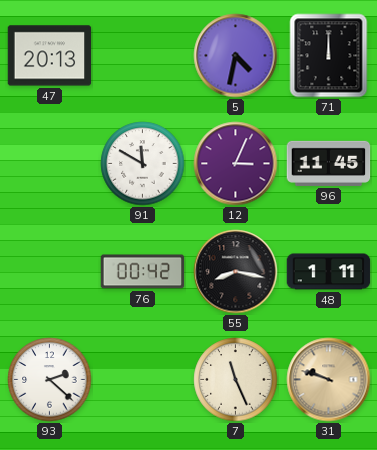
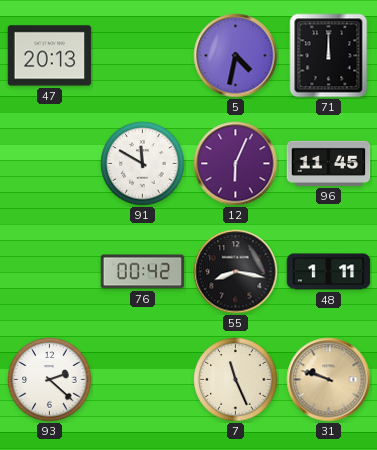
12: 3:04 -> 6:04
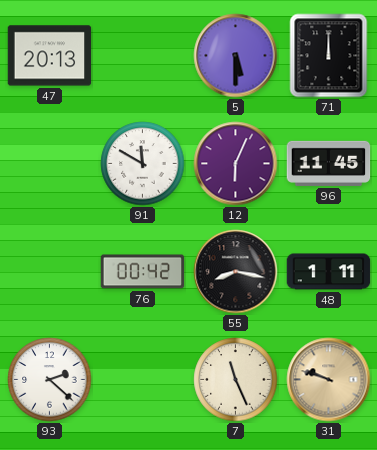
5: 4:32 -> 5:30
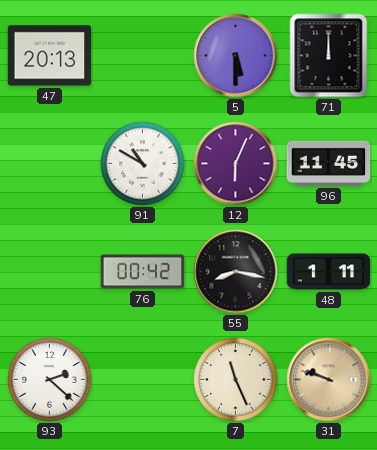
91: 11:50 -> 10:50
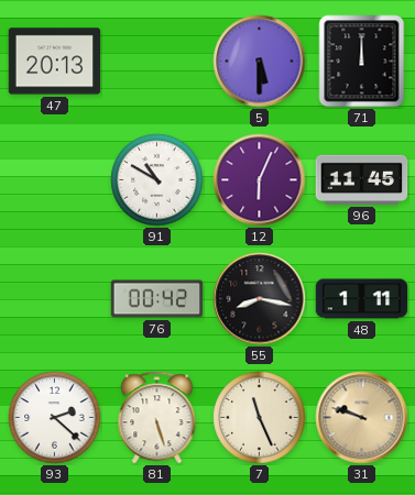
81: none -> 5:27
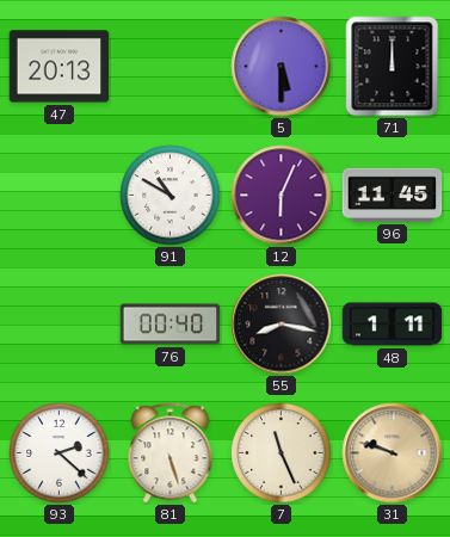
76: 00:42 -> 00:40
